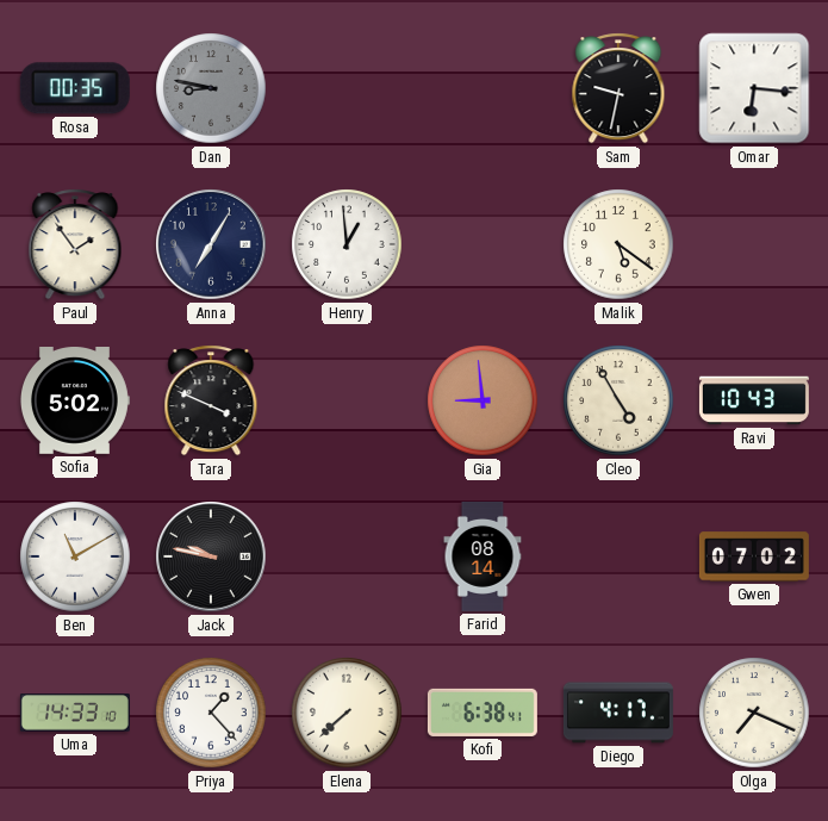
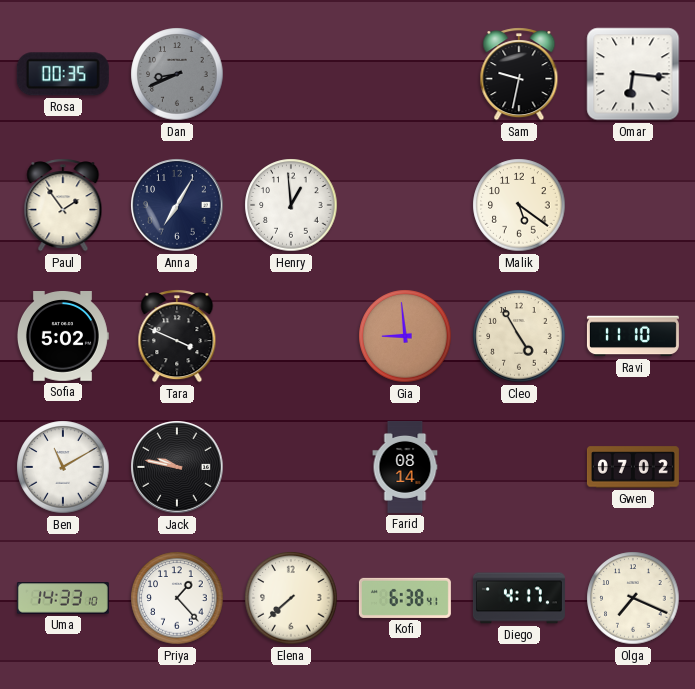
Dan: 8:47 -> 8:41
Ravi: 10:43 -> 11:10
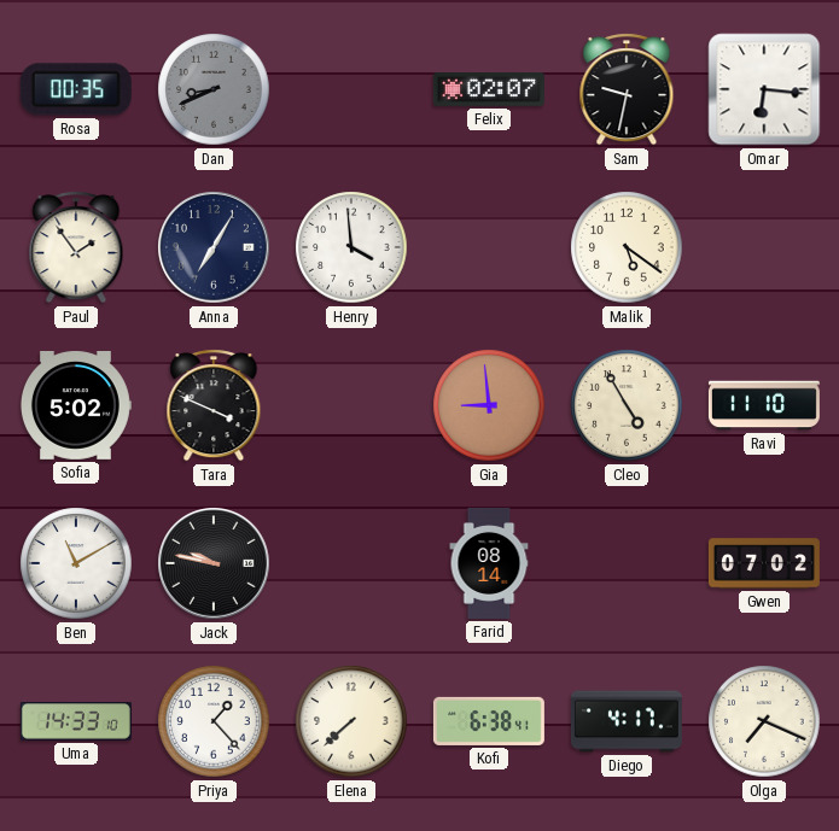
Felix: none -> 02:07
Henry: 12:59 -> 3:59
